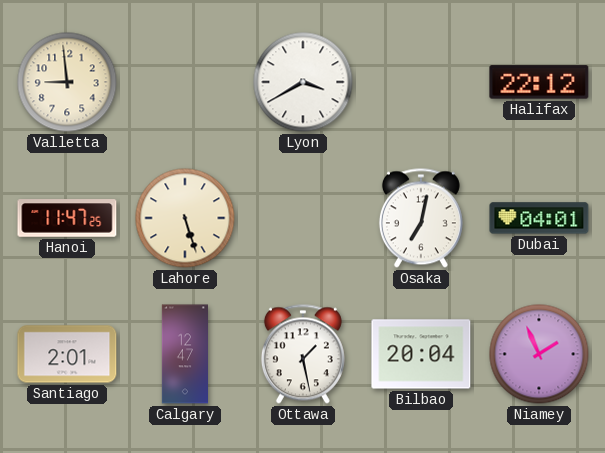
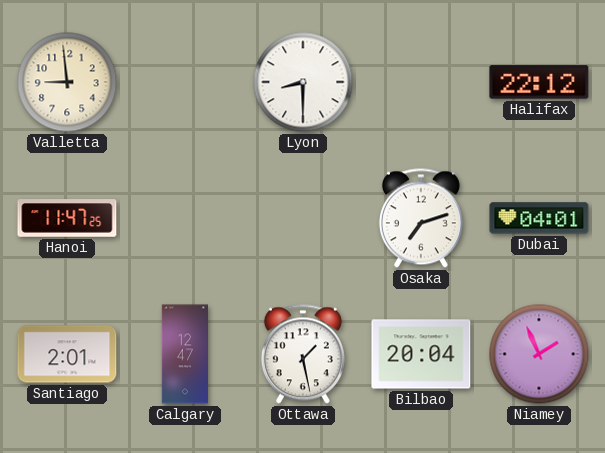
Lyon: 3:40 -> 8:30
Lahore: 5:27 -> none
Osaka: 7:02 -> 7:12
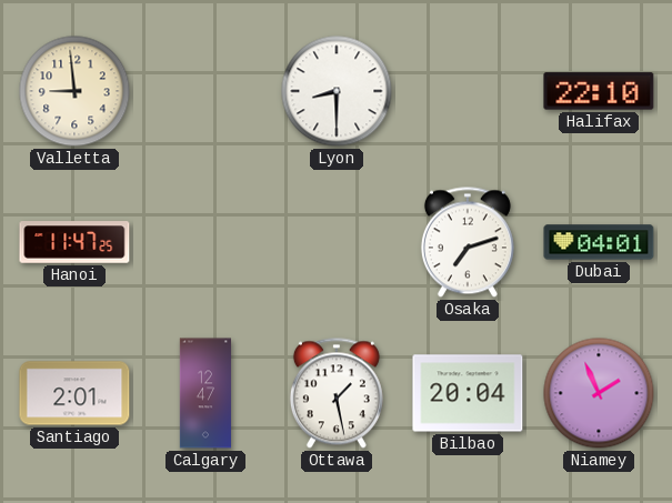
Halifax: 22:12 -> 22:10
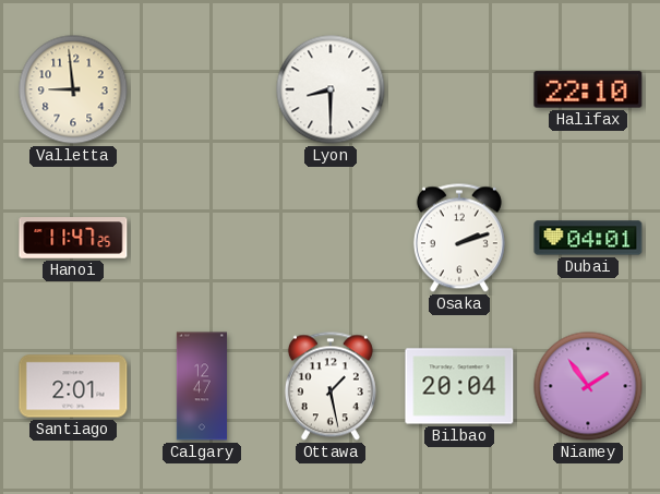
Osaka: 7:12 -> 2:12
Niamey: 1:56 -> 1:54
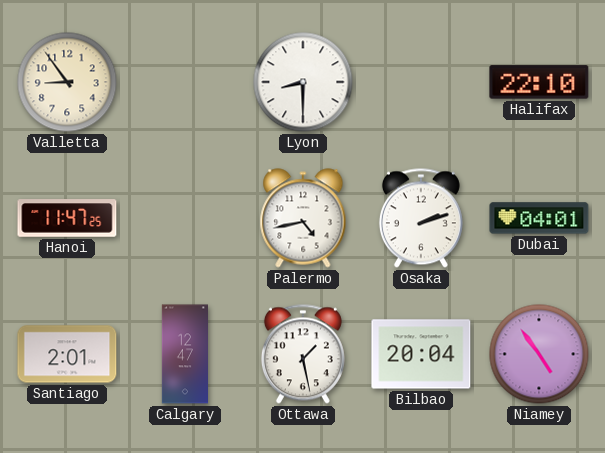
Valletta: 8:59 -> 8:54
Palermo: none -> 4:43
Niamey: 1:54 -> 4:54
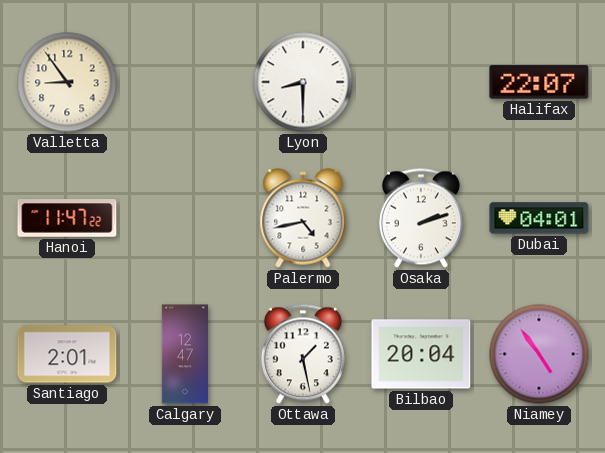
Halifax: 22:10 -> 22:07
Hanoi: 11:47:25 -> 11:47:22
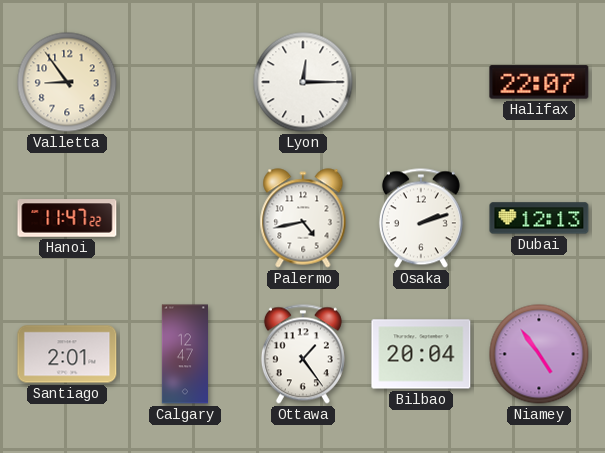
Lyon: 8:30 -> 12:15
Dubai: 04:01 -> 12:13
Ottawa: 1:28 -> 1:24
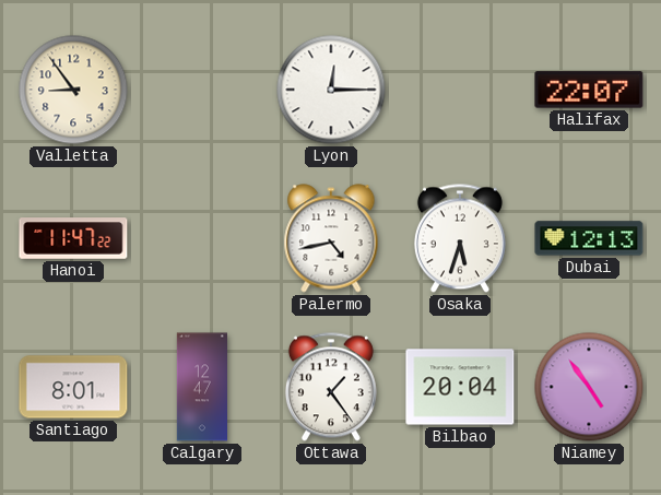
Osaka: 2:12 -> 5:33
Santiago: 2:01 -> 8:01
